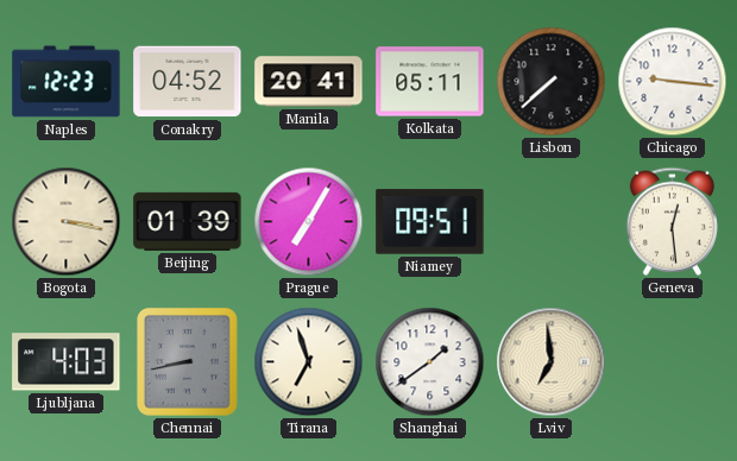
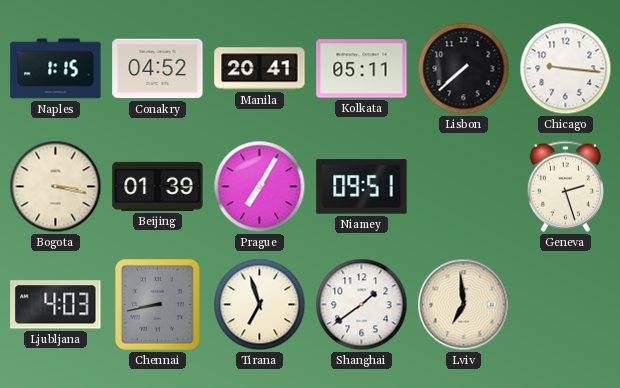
Naples: 12:23 -> 1:15
Geneva: 12:29 -> 2:27
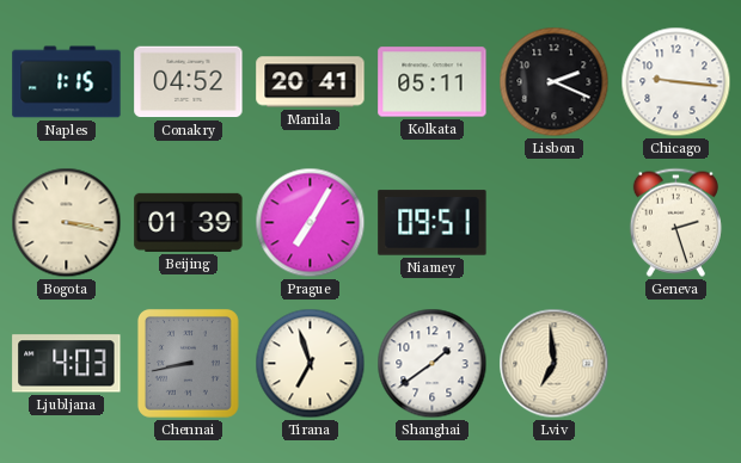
Lisbon: 7:38 -> 2:19
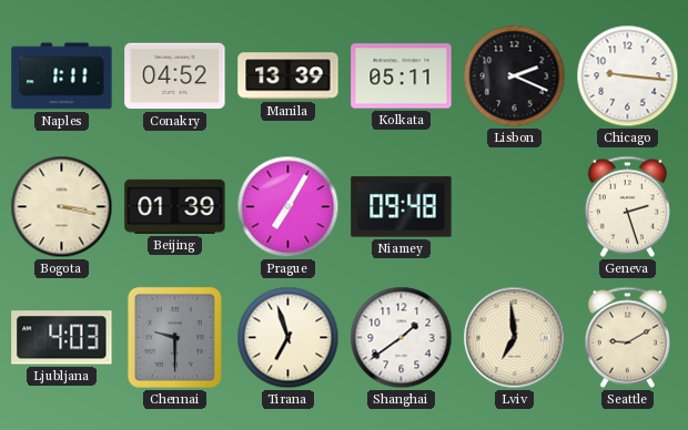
Naples: 1:15 -> 1:11
Manila: 20:41 -> 13:39
Niamey: 09:51 -> 09:48
Chennai: 8:43 -> 9:30
Seattle: none -> 9:10
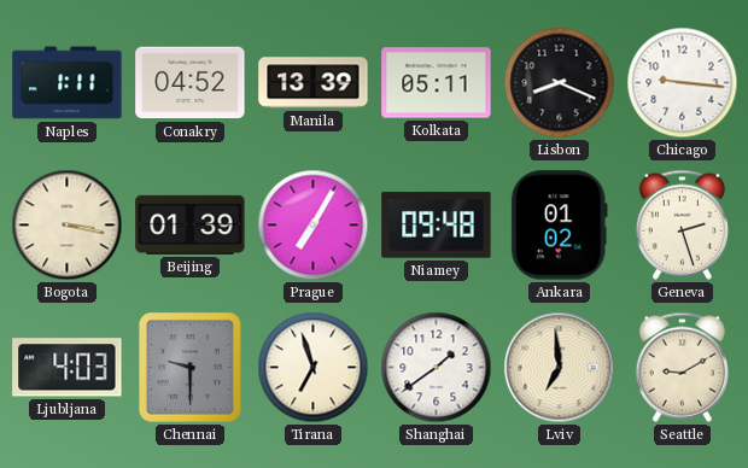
Lisbon: 2:19 -> 8:19
Ankara: none -> 01:02
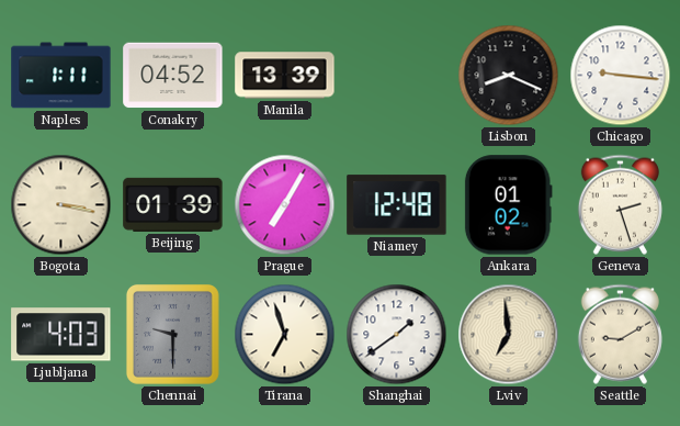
Kolkata: 05:11 -> none
Niamey: 09:48 -> 12:48
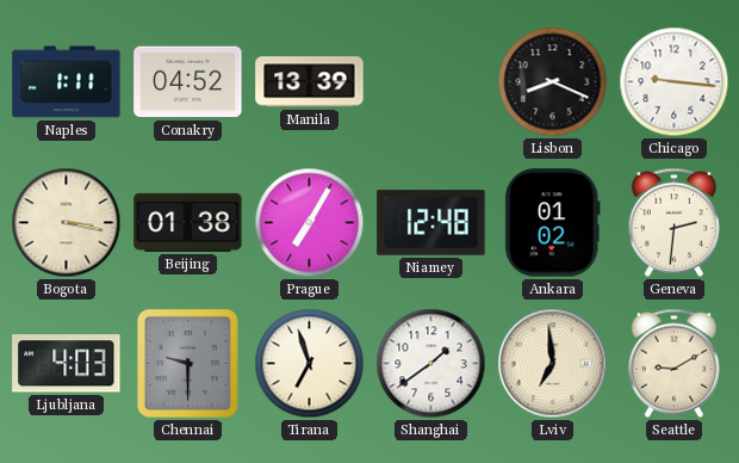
Beijing: 01:39 -> 01:38
Geneva: 2:27 -> 2:31
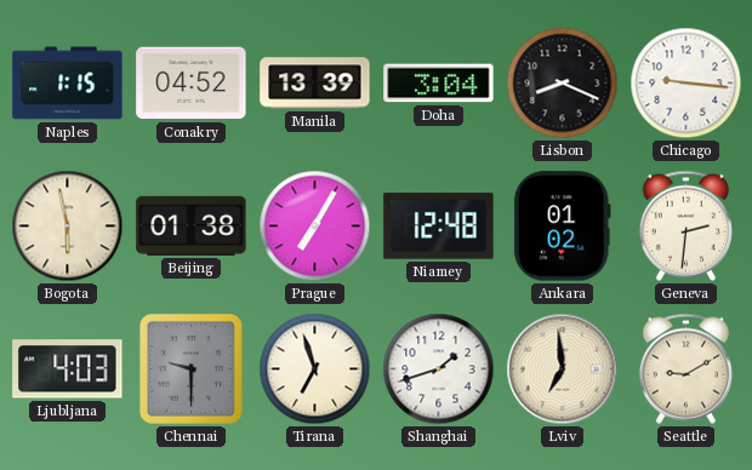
Naples: 1:11 -> 1:15
Doha: none -> 3:04
Bogota: 3:17 -> 5:58
Shanghai: 1:39 -> 1:42
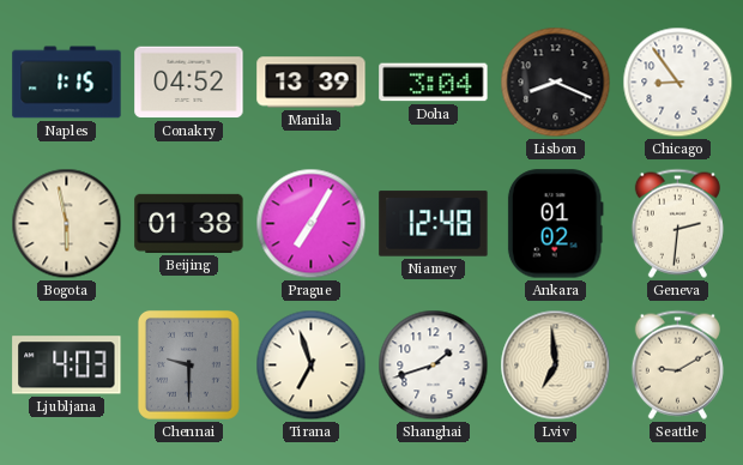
Chicago: 9:16 -> 8:54
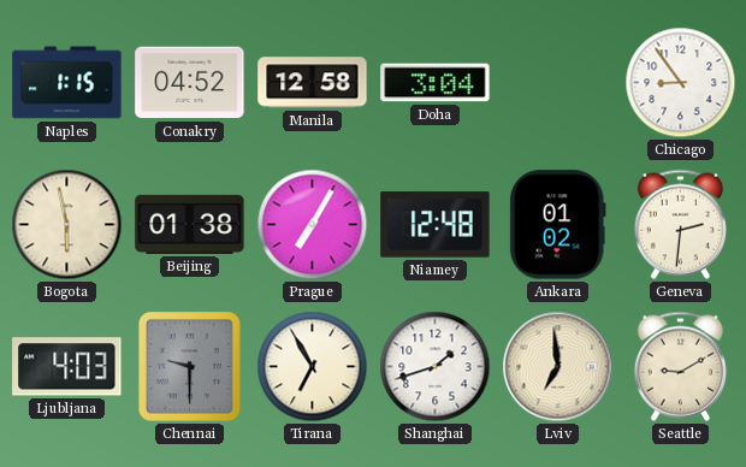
Manila: 13:39 -> 12:58
Lisbon: 8:19 -> none
Tirana: 6:57 -> 6:55
